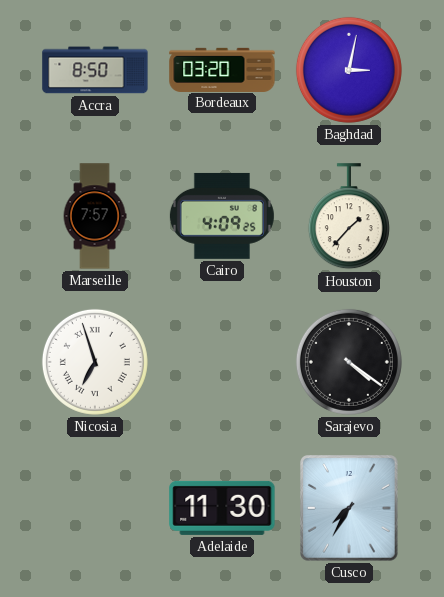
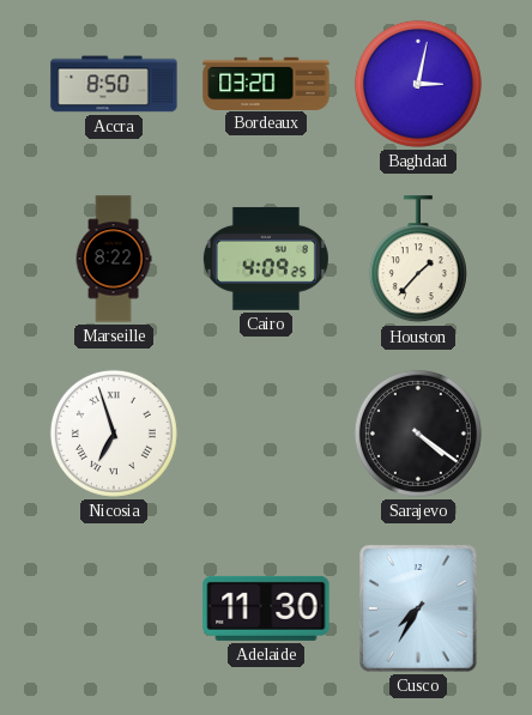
Marseille: 7:57 -> 8:22
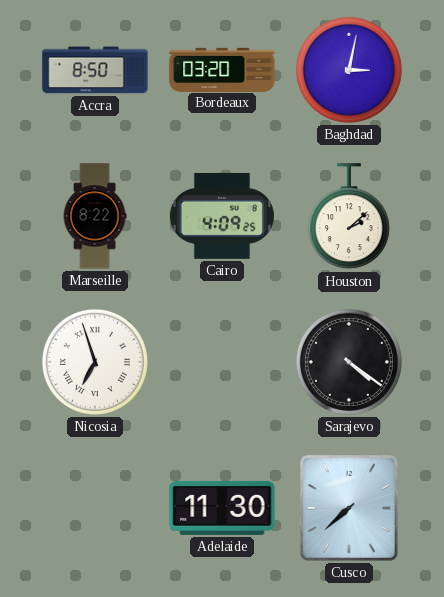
Houston: 1:37 -> 2:08
Cusco: 7:35 -> 7:38
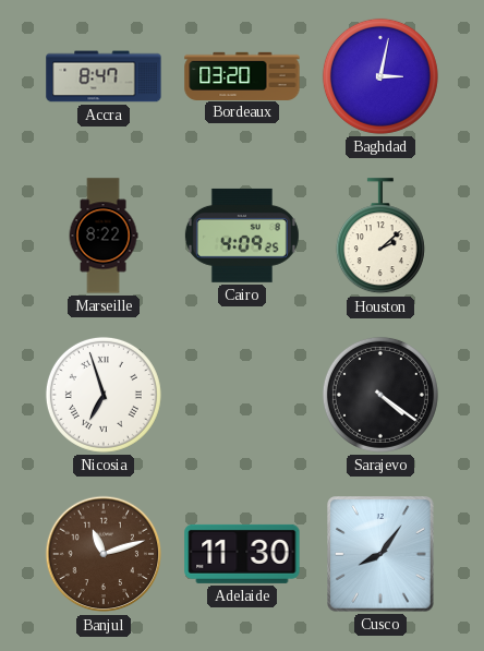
Accra: 8:50 -> 8:47
Banjul: none -> 11:12
Cusco: 7:38 -> 8:06
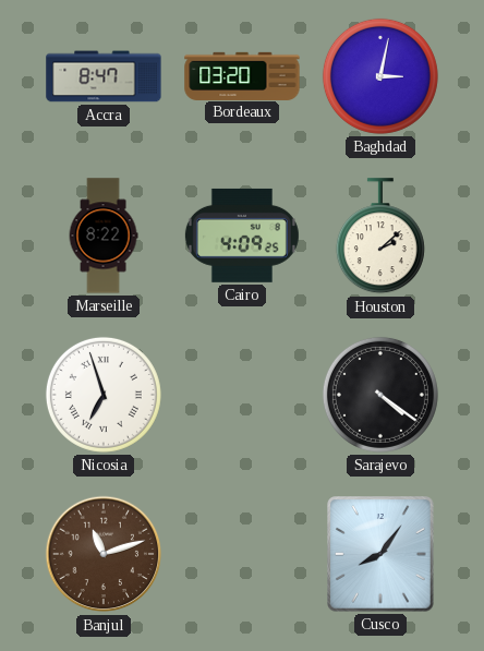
Adelaide: 11:30 -> none
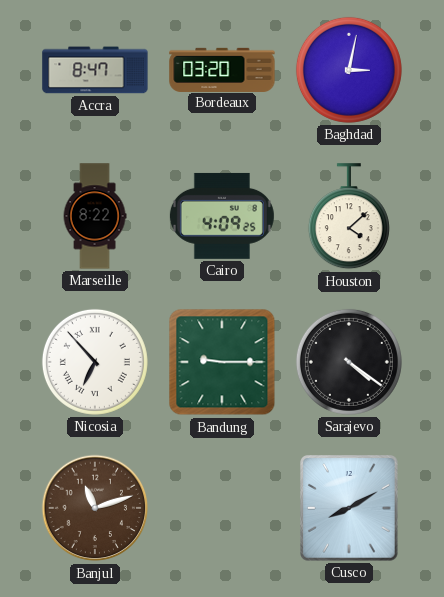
Houston: 2:08 -> 4:08
Nicosia: 6:57 -> 6:53
Bandung: none -> 9:15
Cusco: 8:06 -> 8:10
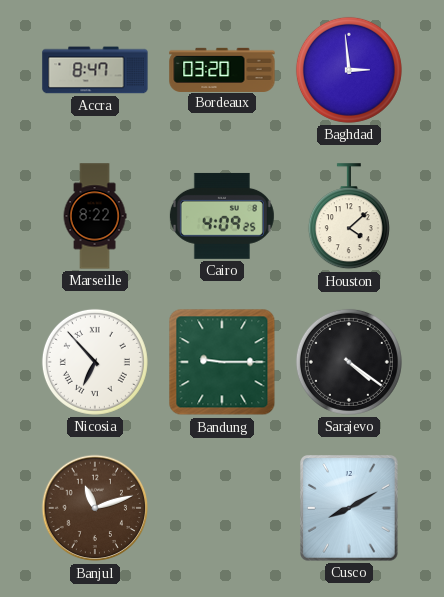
Baghdad: 3:02 -> 2:59
